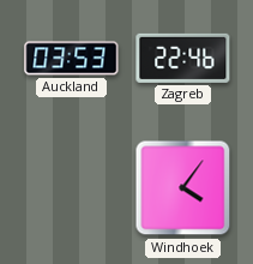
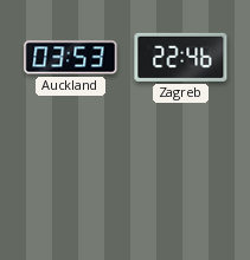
Windhoek: 4:06 -> none
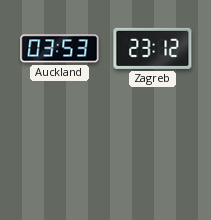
Zagreb: 22:46 -> 23:12
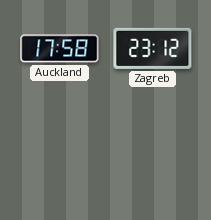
Auckland: 03:53 -> 17:58
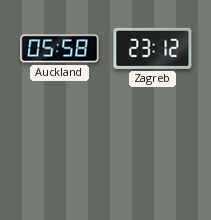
Auckland: 17:58 -> 05:58
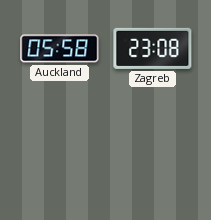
Zagreb: 23:12 -> 23:08
